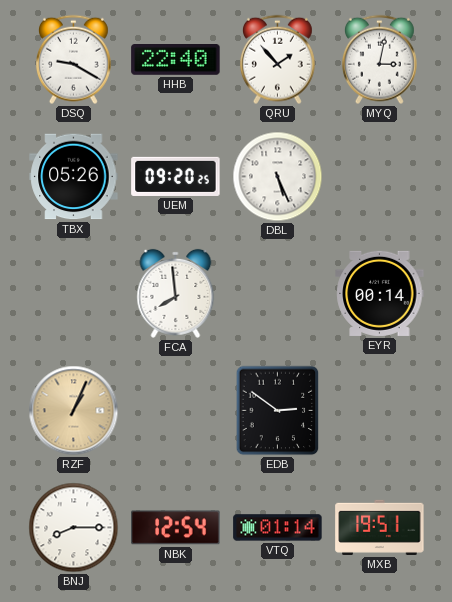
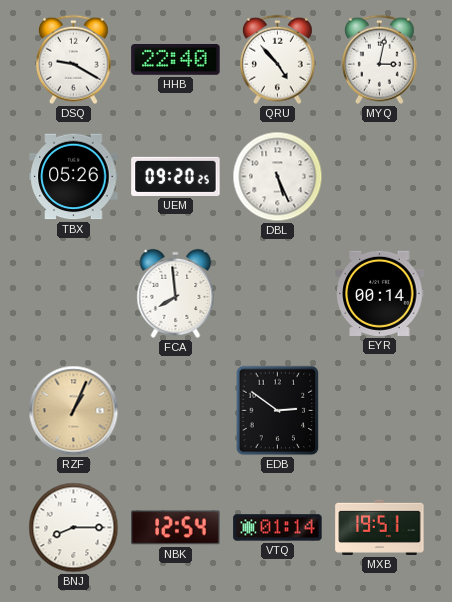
QRU: 1:53 -> 4:53
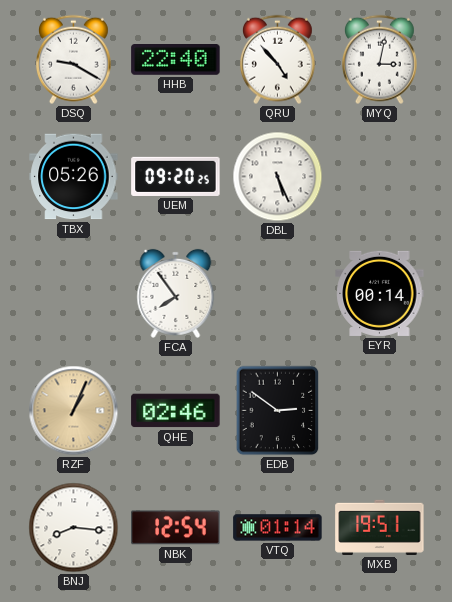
FCA: 7:59 -> 7:54
QHE: none -> 02:46
BNJ: 8:15 -> 8:16
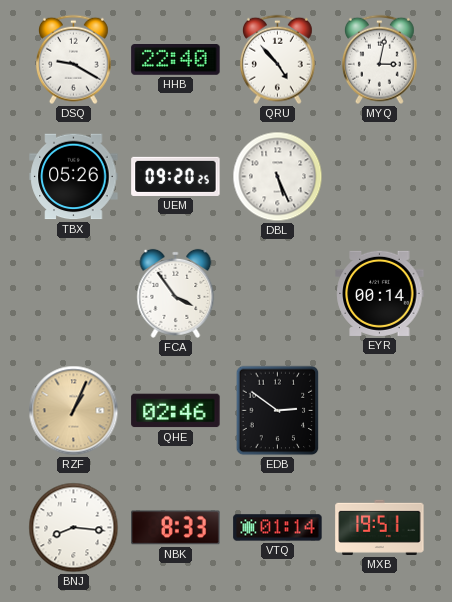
FCA: 7:54 -> 3:54
NBK: 12:54 -> 8:33
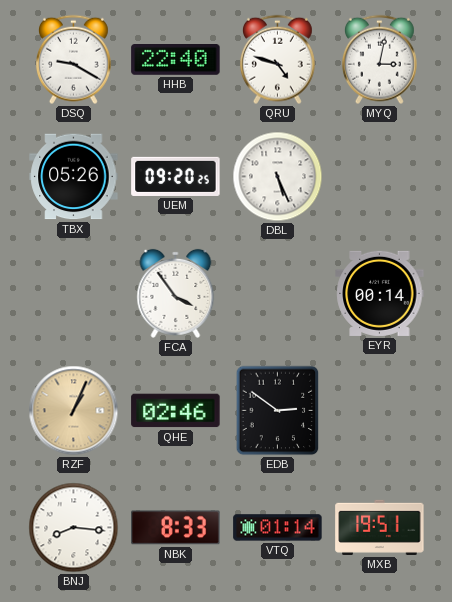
QRU: 4:53 -> 4:48
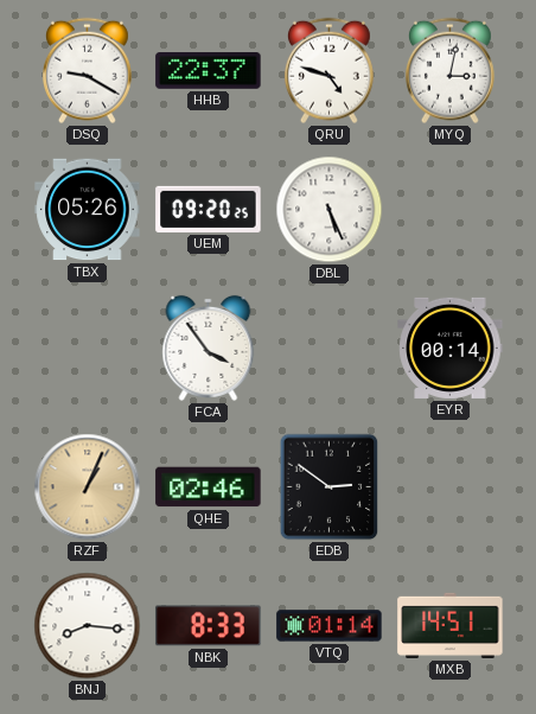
HHB: 22:40 -> 22:37
MXB: 19:51 -> 14:51
